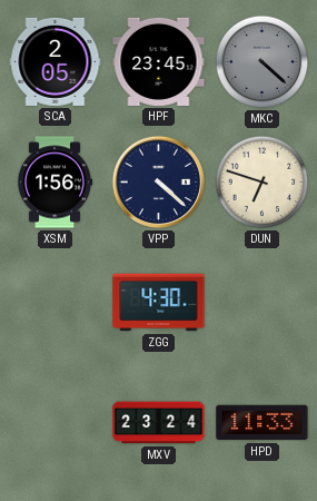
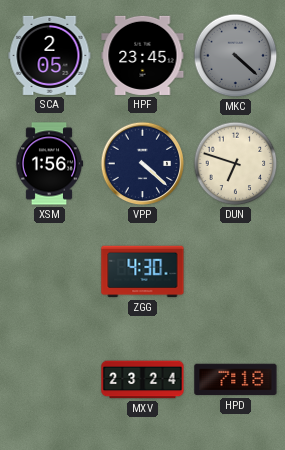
HPD: 11:33 -> 7:18
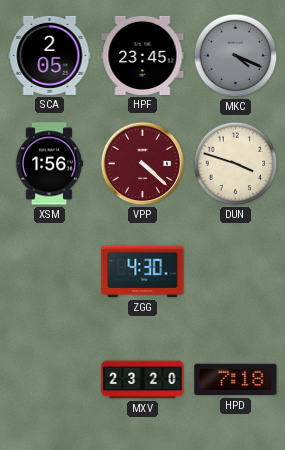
MKC: 4:22 -> 4:19
VPP dial: navy -> burgundy
DUN: 6:48 -> 3:48
MXV: 23:24 -> 23:20
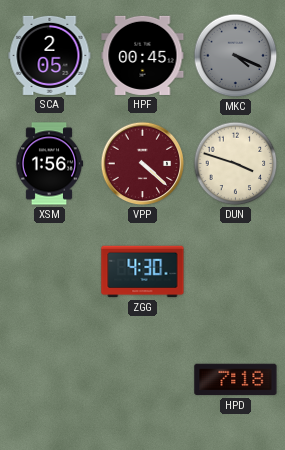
HPF: 23:45 -> 00:45
MXV: 23:20 -> none
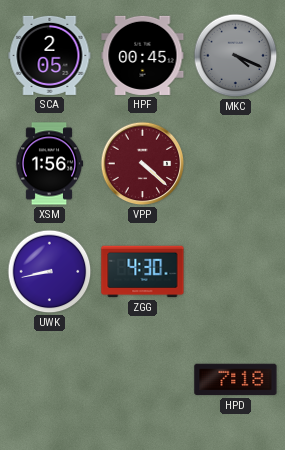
DUN: 3:48 -> none
UWK: none -> 8:43
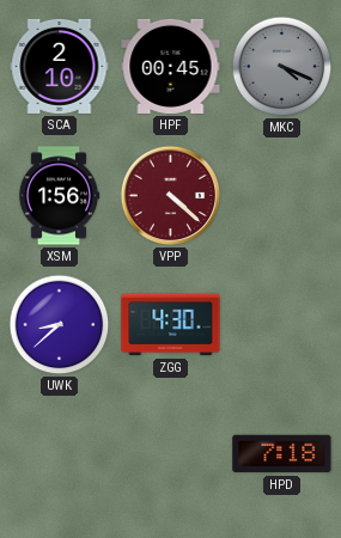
SCA: 2:05 -> 2:10
UWK: 8:43 -> 8:38
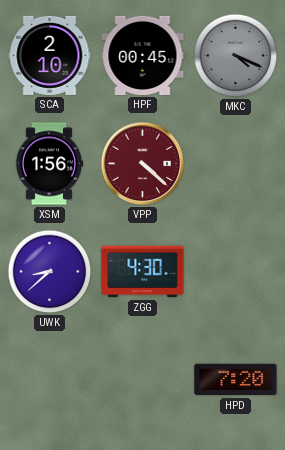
HPD: 7:18 -> 7:20
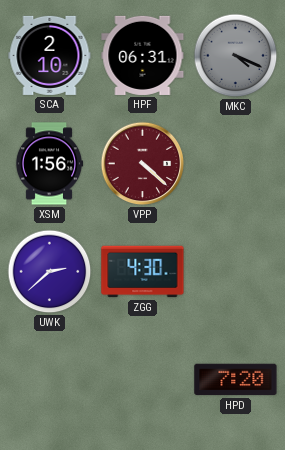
HPF: 00:45 -> 06:31
UWK: 8:38 -> 2:38
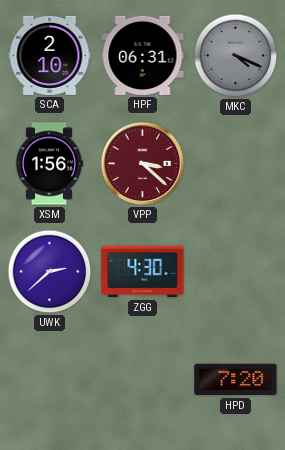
VPP: 4:22 -> 3:22
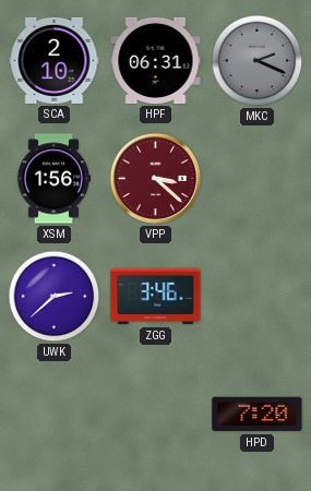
MKC: 4:19 -> 2:19
ZGG: 4:30 -> 3:46
